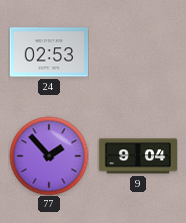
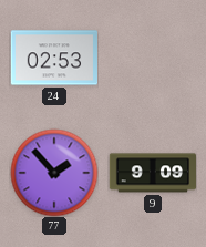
9: 9:04 -> 9:09
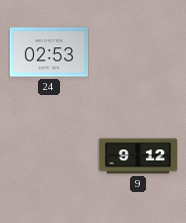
77: 1:53 -> none
9: 9:09 -> 9:12
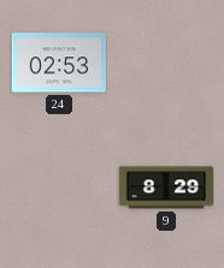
9: 9:12 -> 8:29
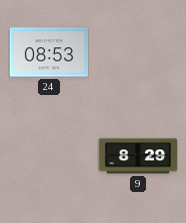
24: 02:53 -> 08:53
